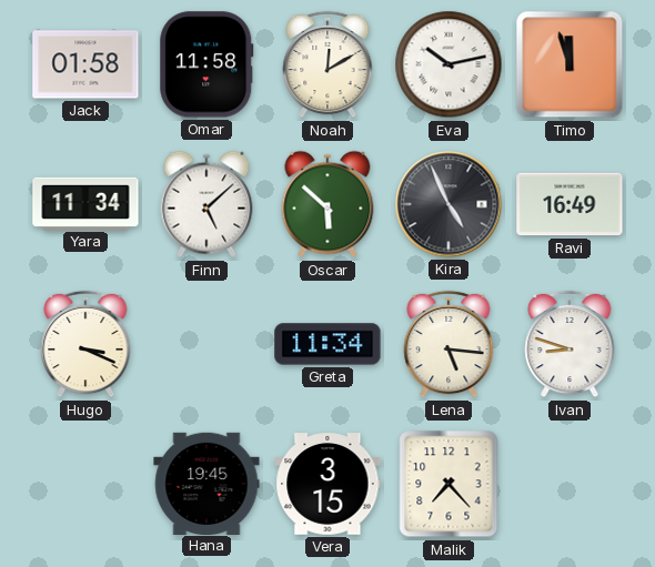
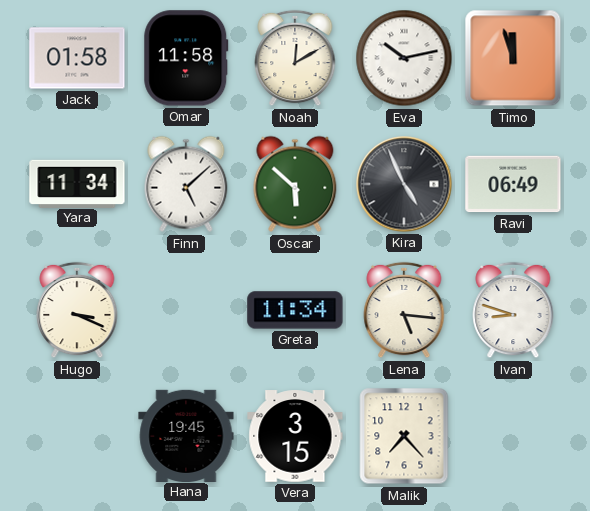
Ravi: 16:49 -> 06:49
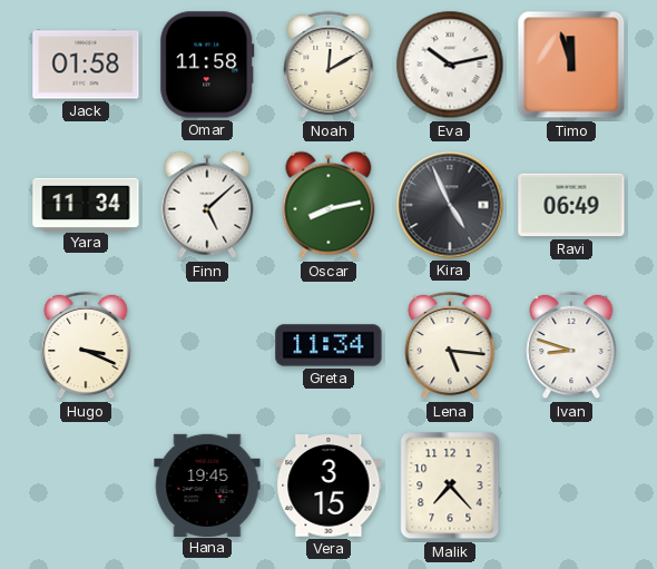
Oscar: 5:52 -> 8:13
